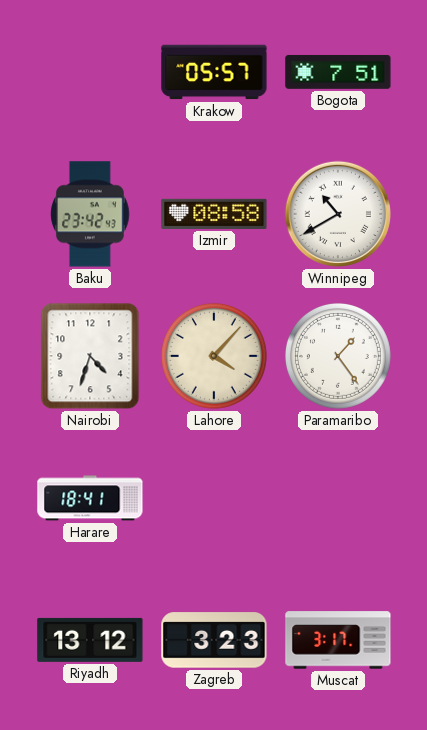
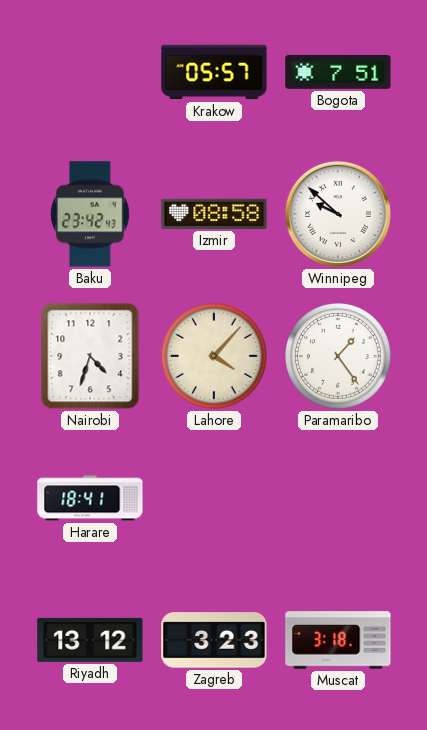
Winnipeg: 10:40 -> 9:52
Muscat: 3:17 -> 3:18
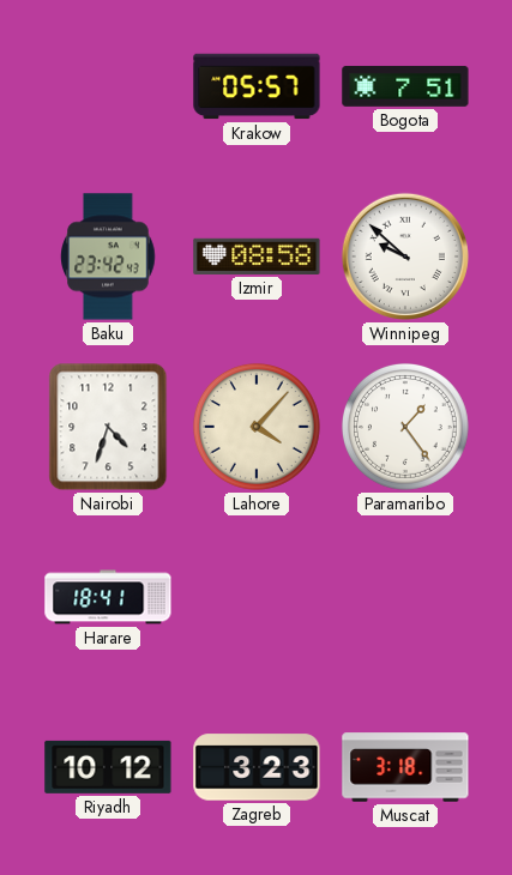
Riyadh: 13:12 -> 10:12
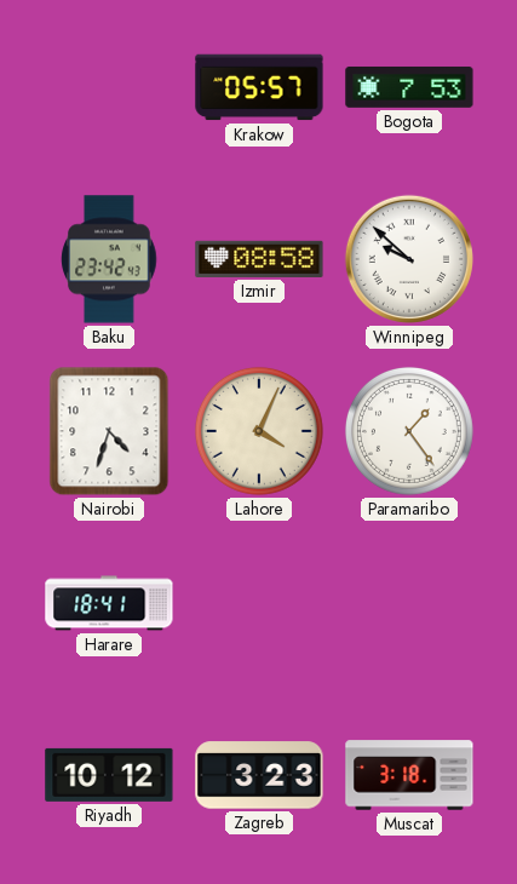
Bogota: 7:51 -> 7:53
Lahore: 4:07 -> 4:04
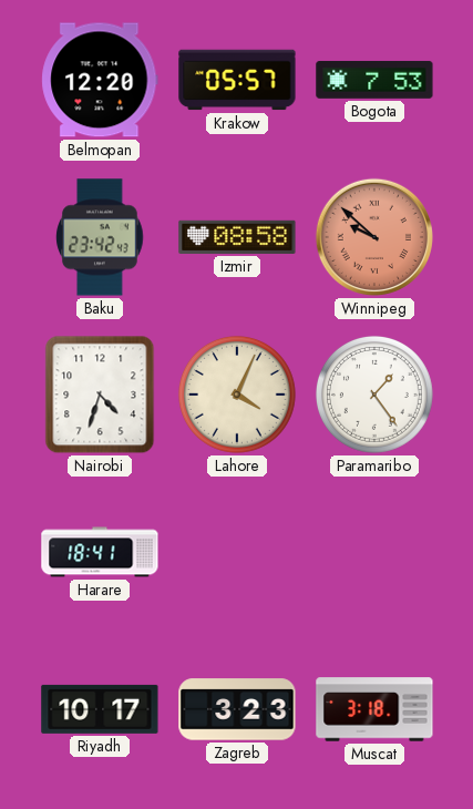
Belmopan: none -> 12:20
Winnipeg dial: white -> salmon
Riyadh: 10:12 -> 10:17
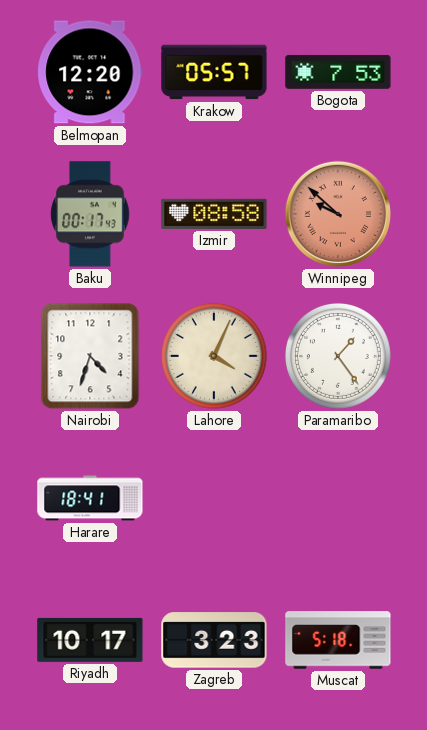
Baku: 23:42 -> 00:17
Muscat: 3:18 -> 5:18
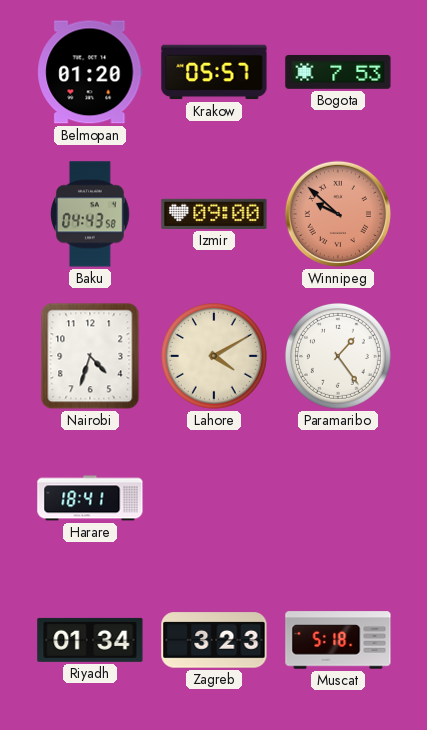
Belmopan: 12:20 -> 01:20
Baku: 00:17 -> 04:43
Izmir: 08:58 -> 09:00
Lahore: 4:04 -> 4:10
Riyadh: 10:17 -> 01:34
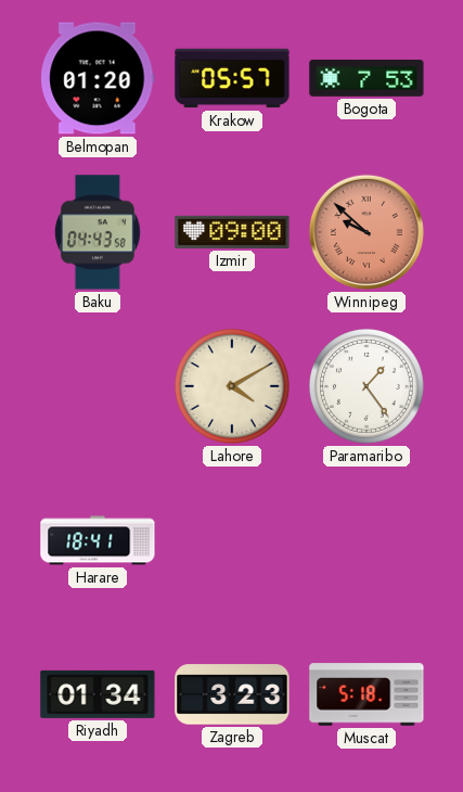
Nairobi: 4:33 -> none
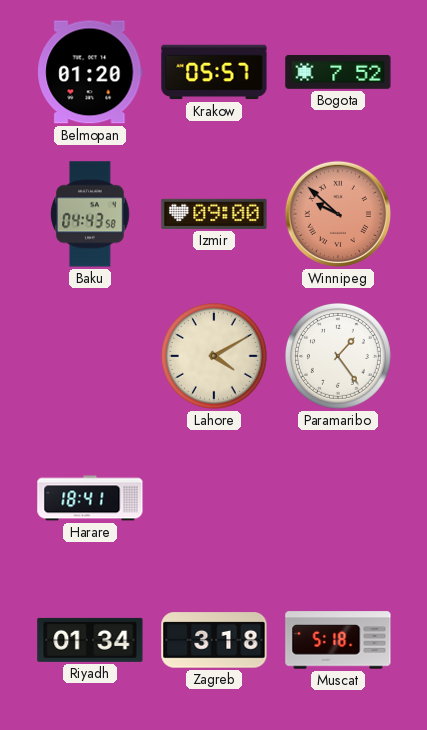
Bogota: 7:53 -> 7:52
Zagreb: 3:23 -> 3:18
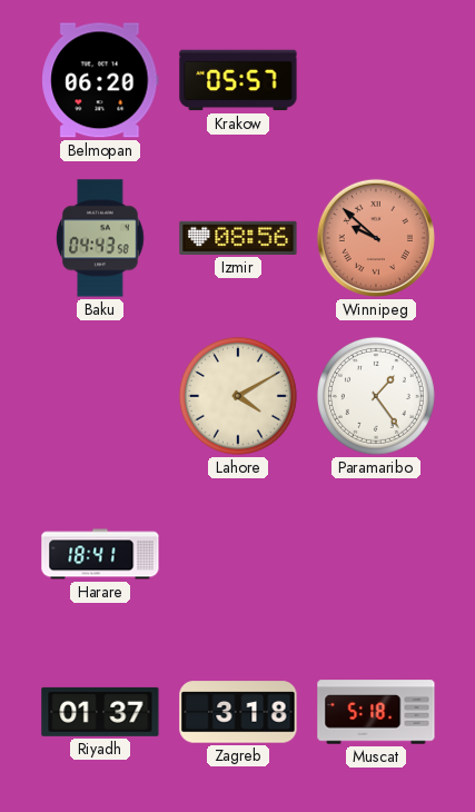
Belmopan: 01:20 -> 06:20
Bogota: 7:52 -> none
Izmir: 09:00 -> 08:56
Riyadh: 01:34 -> 01:37
